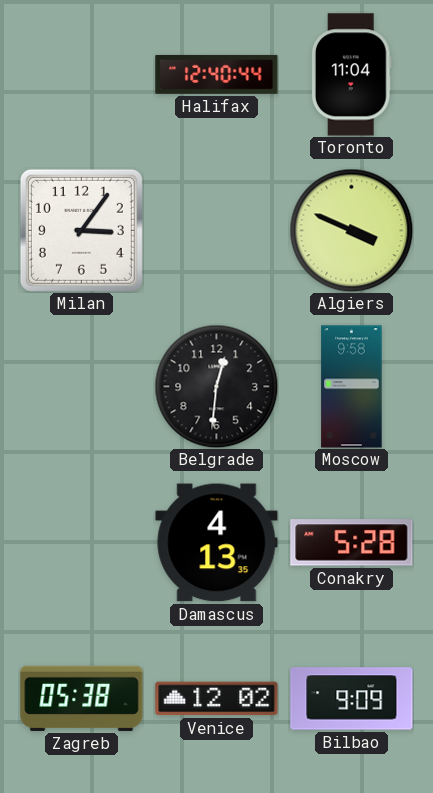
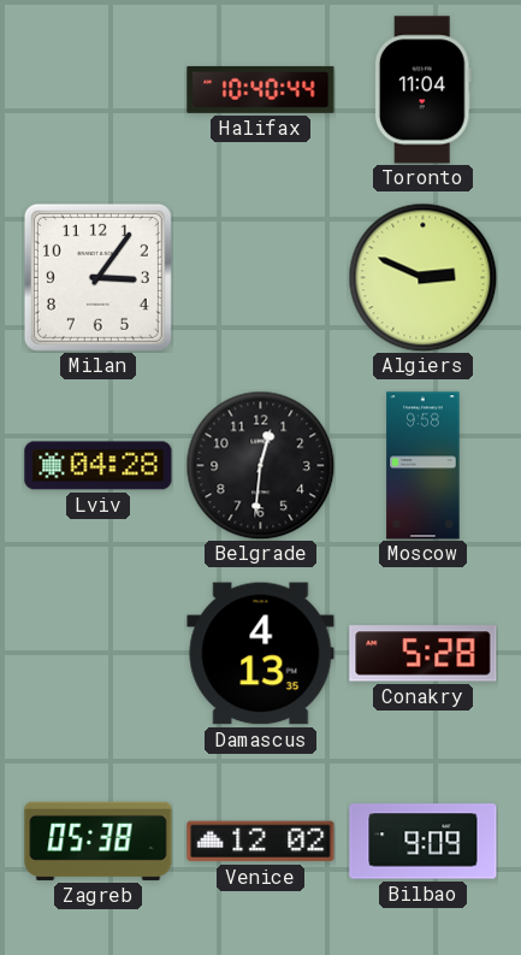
Halifax: 12:40 -> 10:40
Algiers: 3:49 -> 2:49
Lviv: none -> 04:28
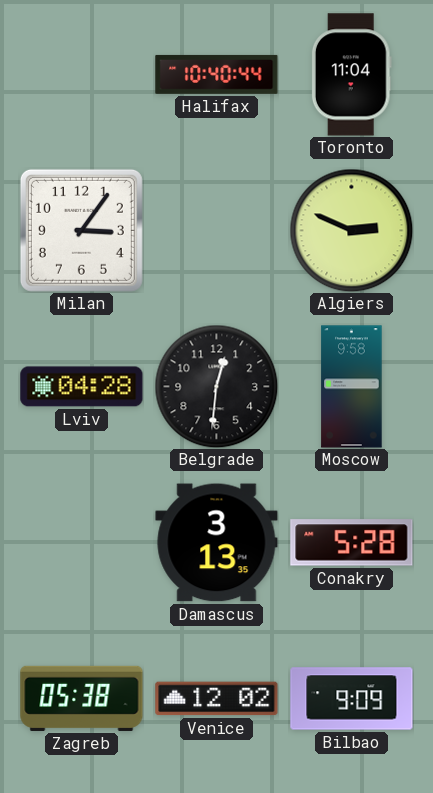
Damascus: 4:13 -> 3:13
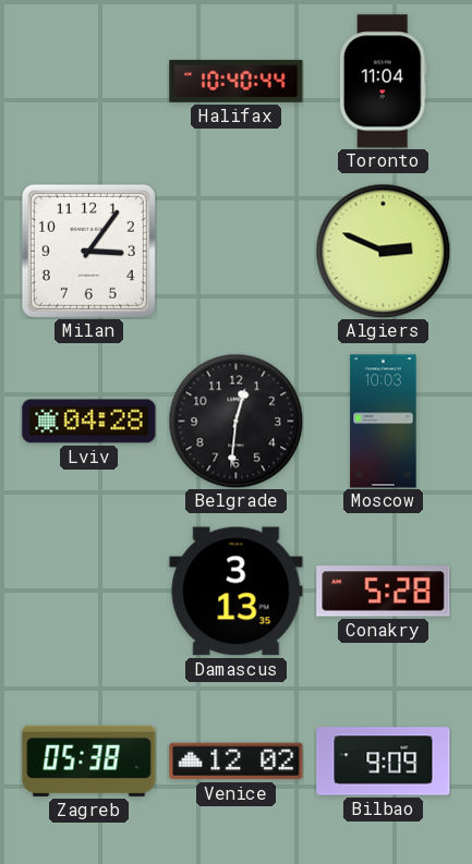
Moscow: 9:58 -> 10:03
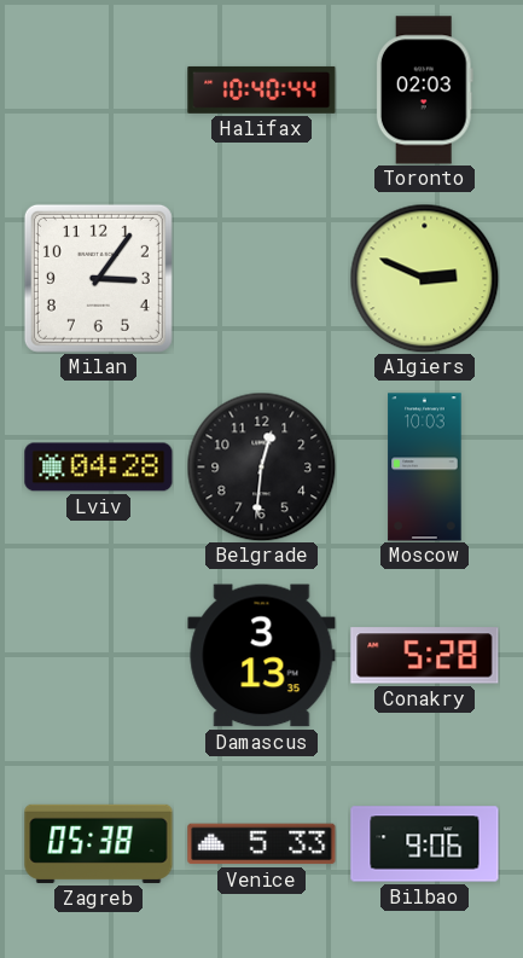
Toronto: 11:04 -> 02:03
Venice: 12:02 -> 5:33
Bilbao: 9:09 -> 9:06
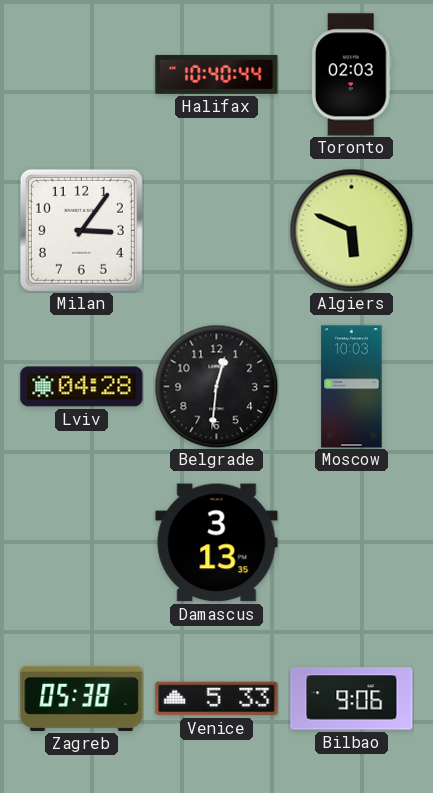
Algiers: 2:49 -> 5:49
Conakry: 5:28 -> none
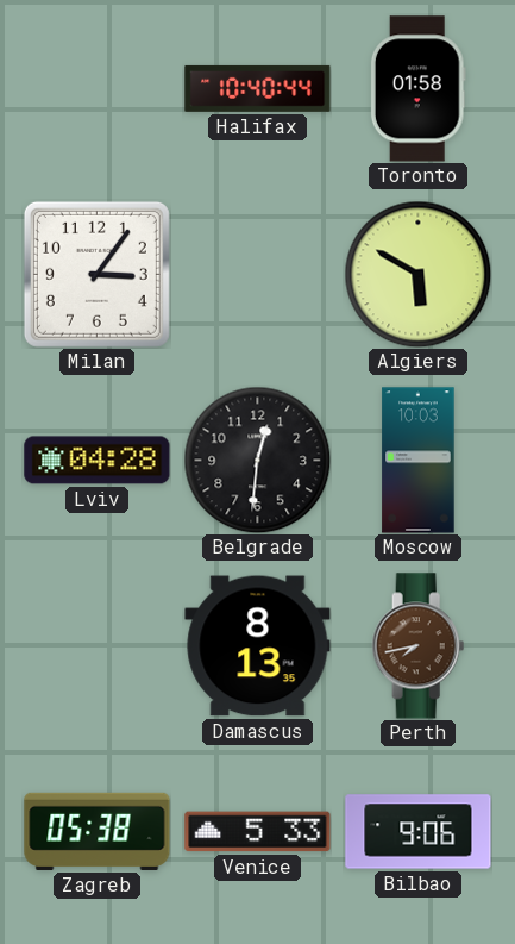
Toronto: 02:03 -> 01:58
Algiers: 5:49 -> 5:50
Damascus: 3:13 -> 8:13
Perth: none -> 7:43
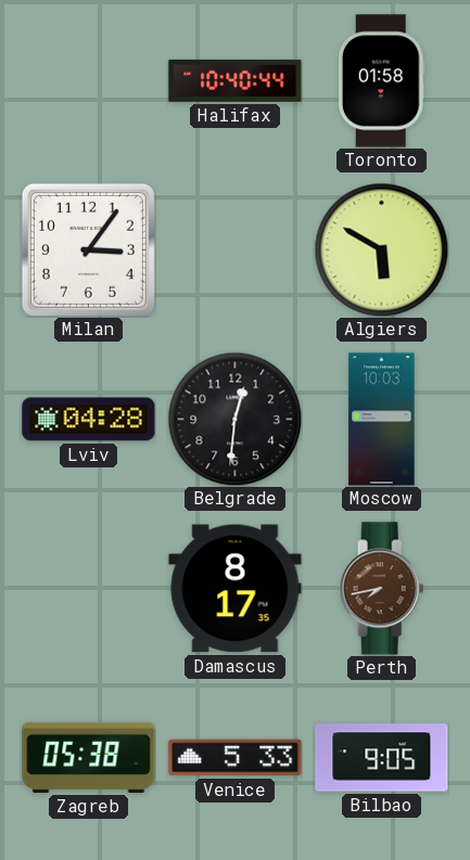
Damascus: 8:13 -> 8:17
Bilbao: 9:06 -> 9:05
